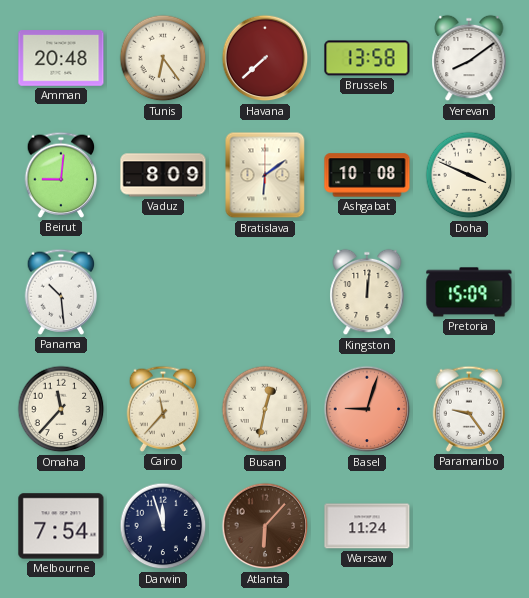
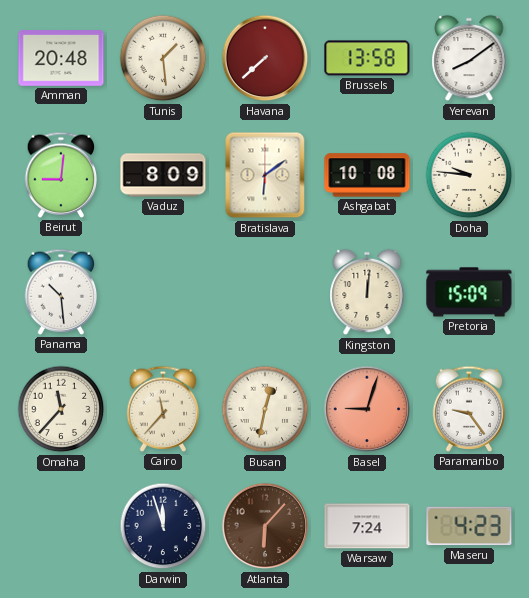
Tunis: 6:24 -> 1:29
Doha: 3:49 -> 9:46
Melbourne: 7:54 -> none
Warsaw: 11:24 -> 7:24
Maseru: none -> 4:23
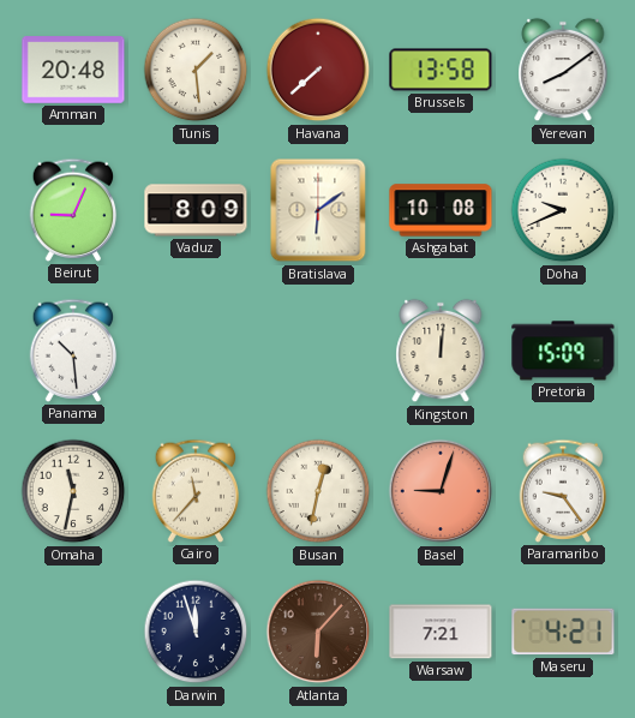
Beirut: 9:01 -> 9:04
Doha: 9:46 -> 9:41
Omaha: 11:37 -> 11:32
Warsaw: 7:24 -> 7:21
Maseru: 4:23 -> 4:21
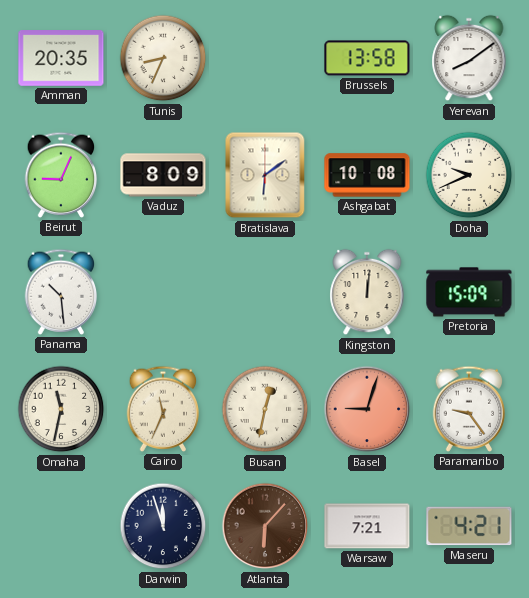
Amman: 20:48 -> 20:35
Tunis: 1:29 -> 8:34
Havana: 7:38 -> none
Cairo: 11:37 -> 11:34
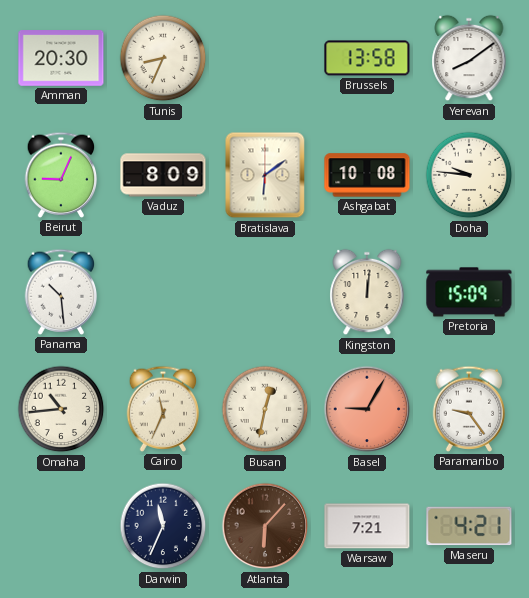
Amman: 20:35 -> 20:30
Doha: 9:41 -> 9:46
Omaha: 11:32 -> 10:44
Basel: 9:03 -> 9:05
Darwin: 11:57 -> 11:34
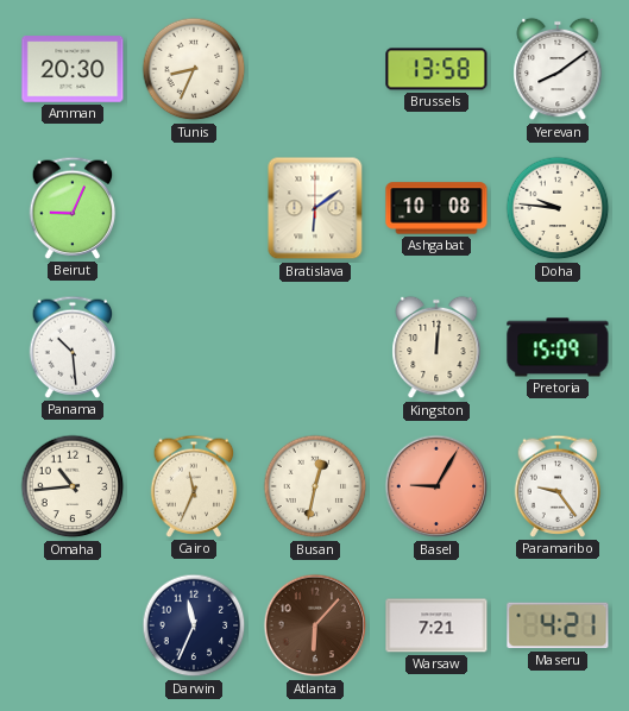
Vaduz: 8:09 -> none
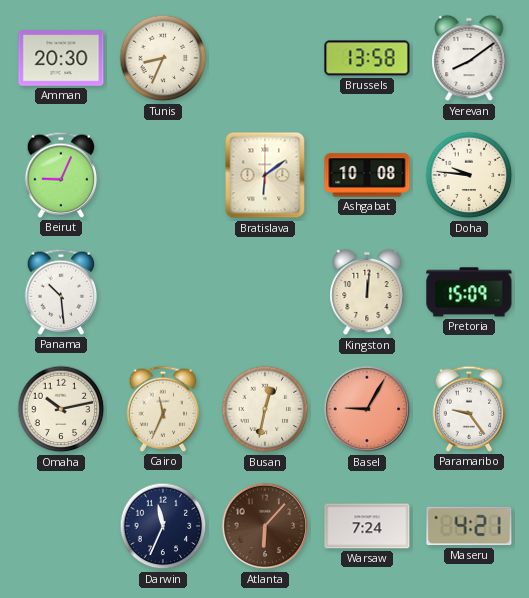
Omaha: 10:44 -> 10:13
Warsaw: 7:21 -> 7:24
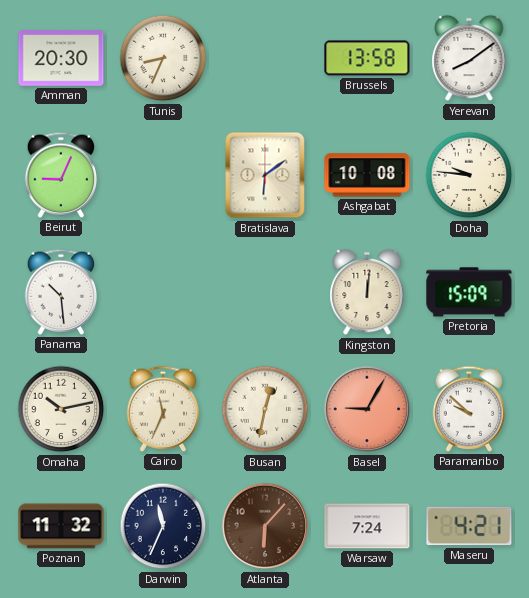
Paramaribo: 9:24 -> 9:52
Poznan: none -> 11:32
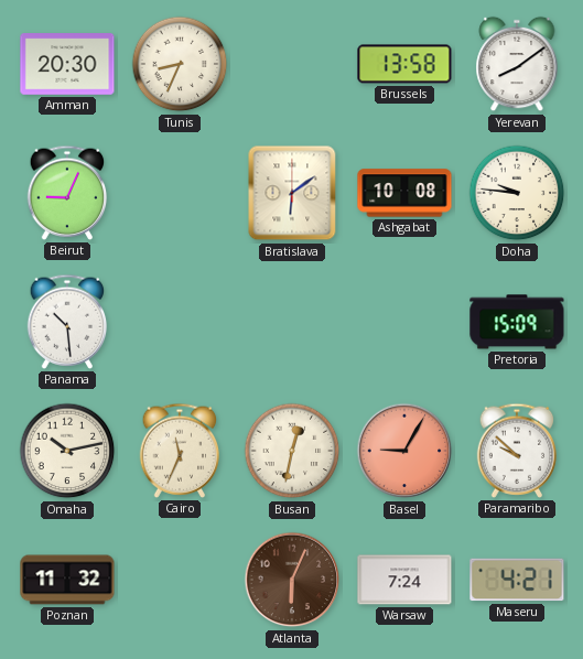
Kingston: 12:01 -> none
Darwin: 11:34 -> none
Atlanta: 6:07 -> 6:04
